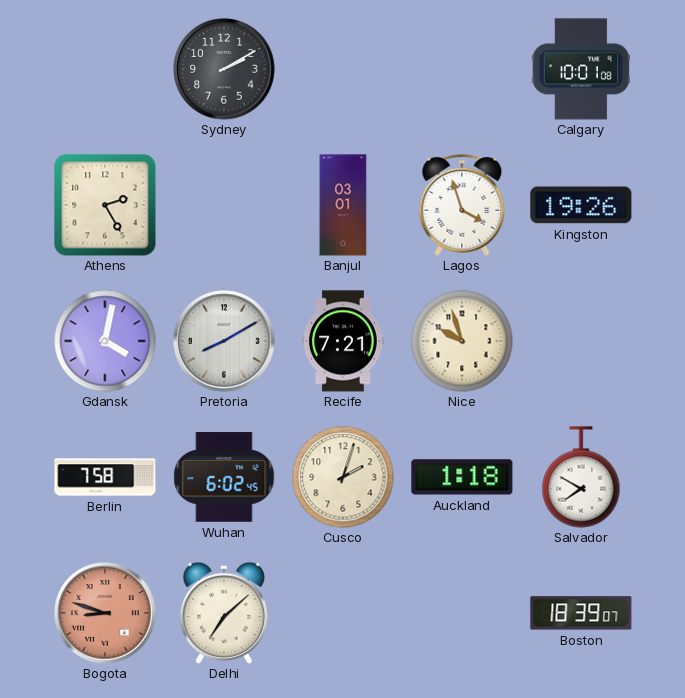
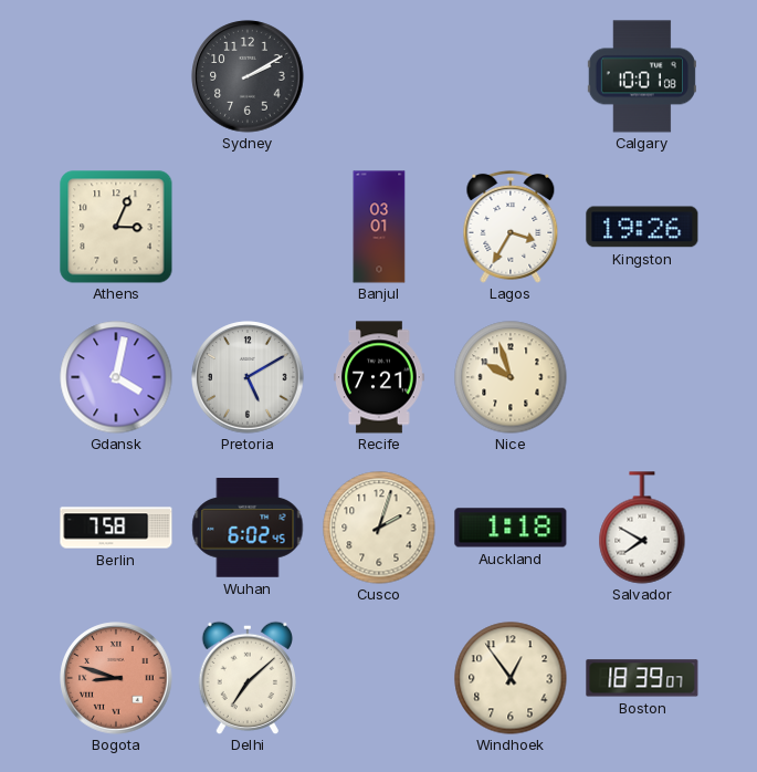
Athens: 2:25 -> 3:04
Lagos: 3:57 -> 3:35
Pretoria: 8:10 -> 5:10
Windhoek: none -> 12:54
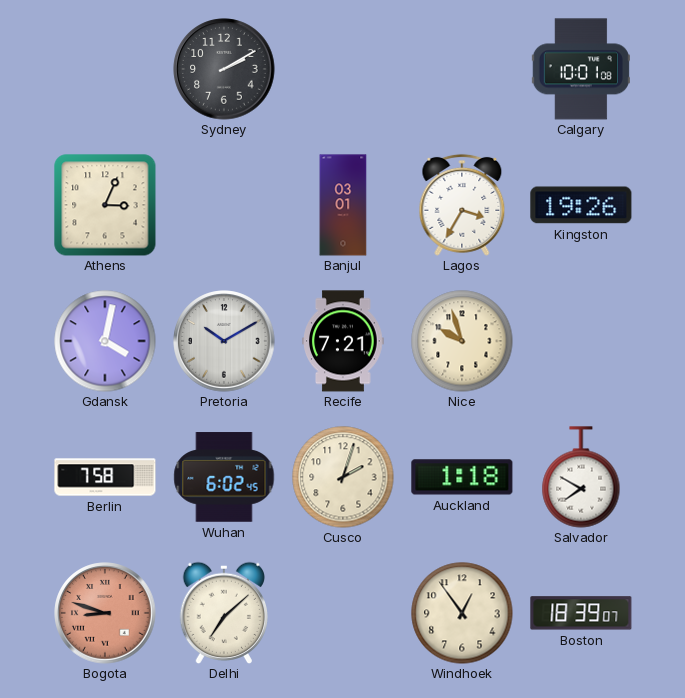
Pretoria: 5:10 -> 10:10
